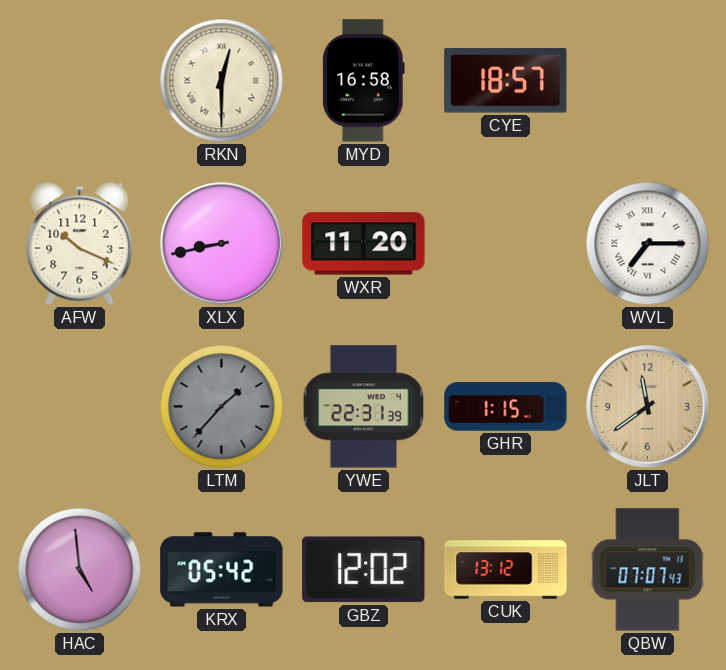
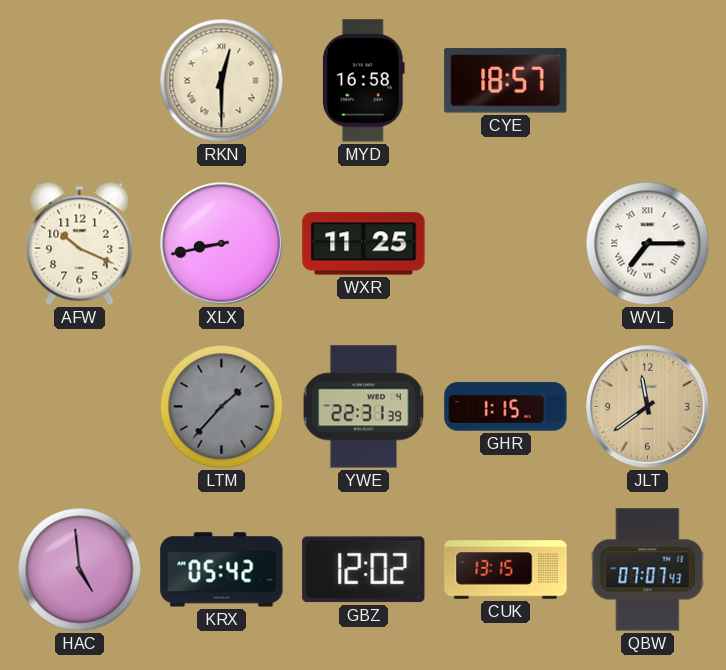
WXR: 11:20 -> 11:25
CUK: 13:12 -> 13:15
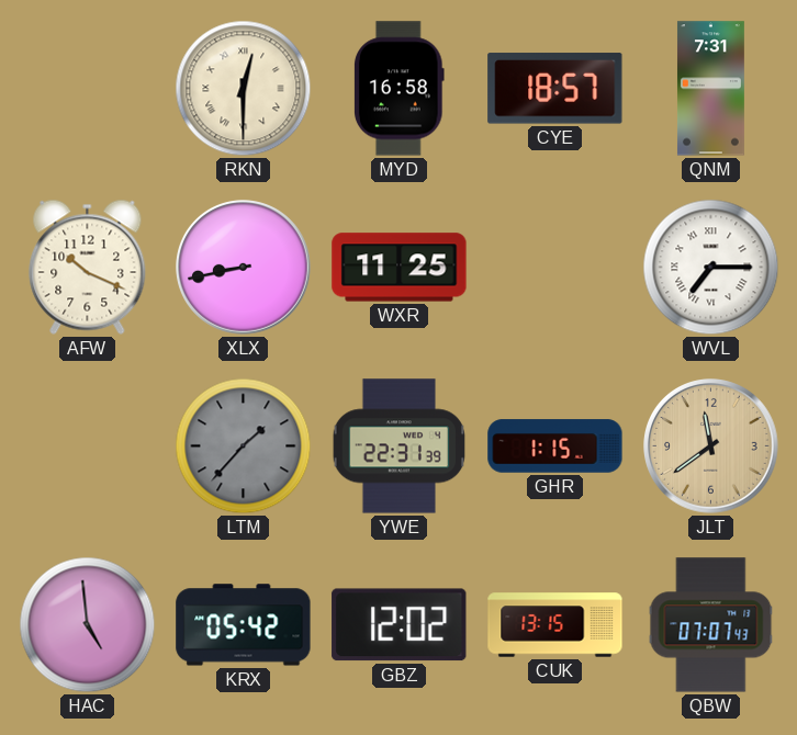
QNM: none -> 7:31
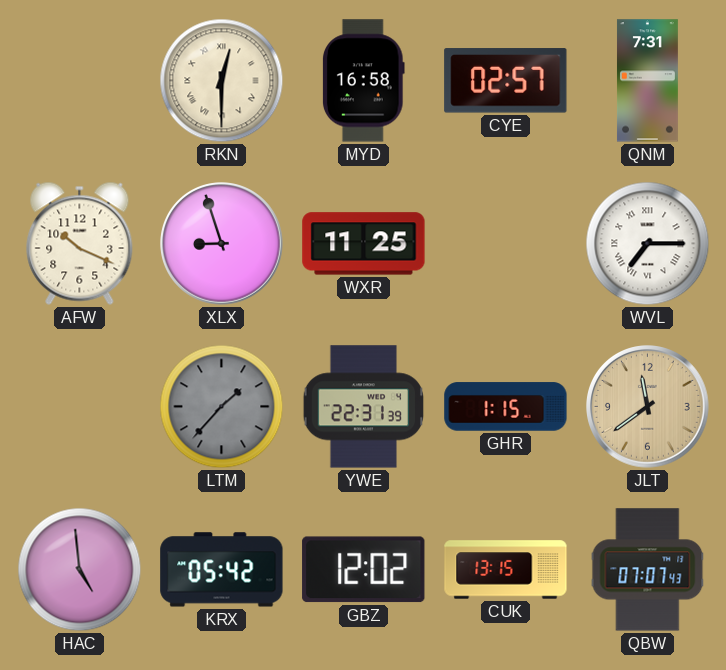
CYE: 18:57 -> 02:57
XLX: 8:43 -> 8:57
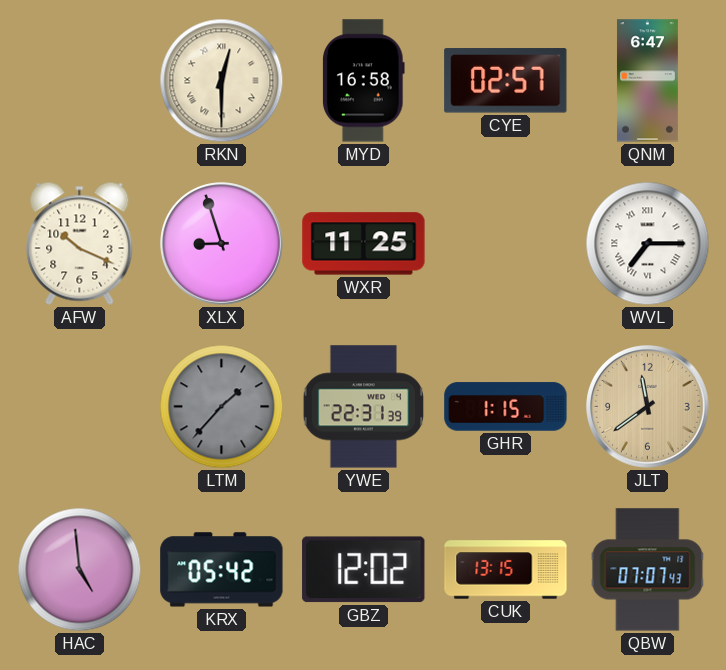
QNM: 7:31 -> 6:47
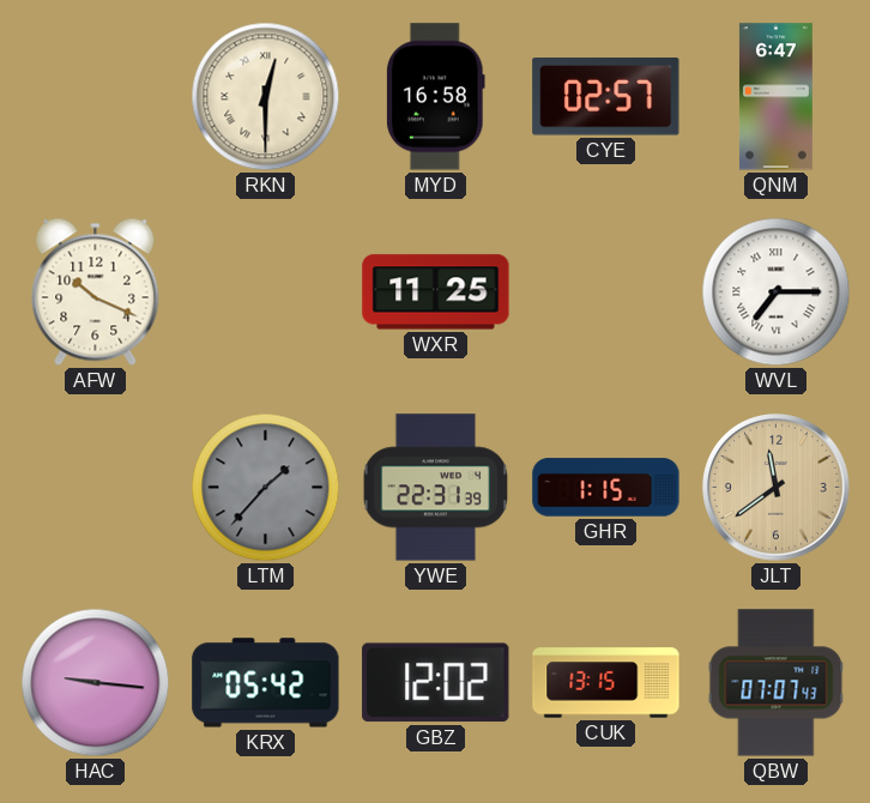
XLX: 8:57 -> none
HAC: 4:59 -> 9:16
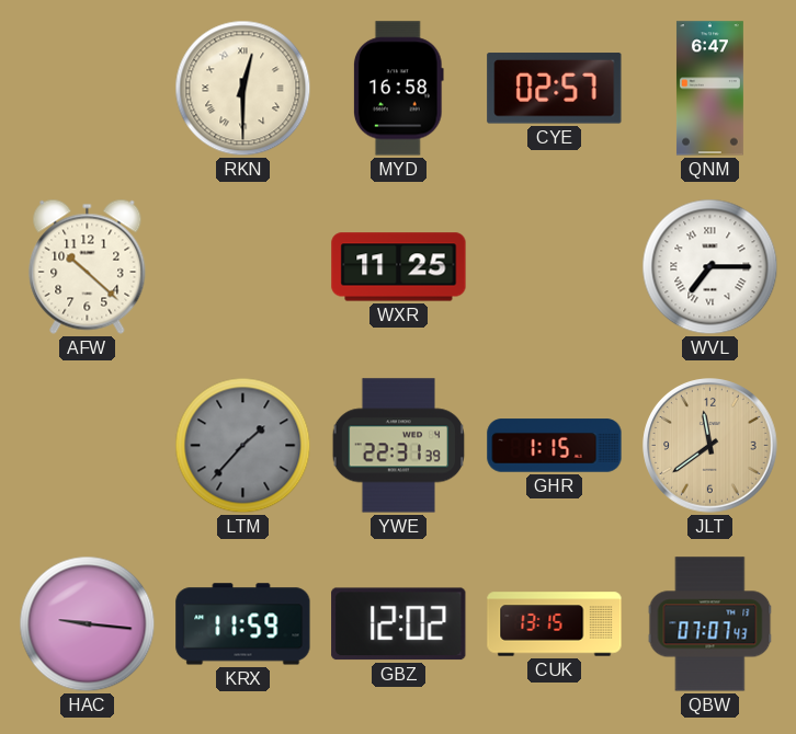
AFW: 10:19 -> 10:22
KRX: 05:42 -> 11:59
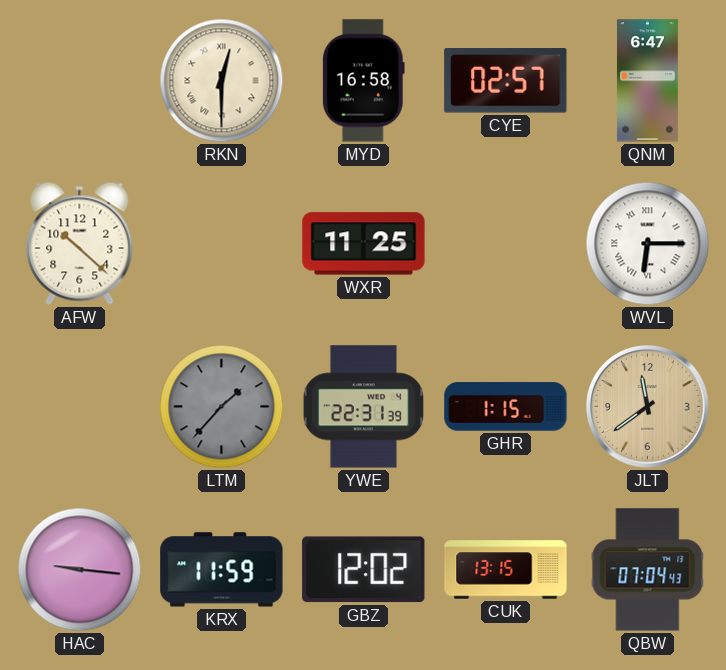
WVL: 7:15 -> 6:15
QBW: 07:07 -> 07:04
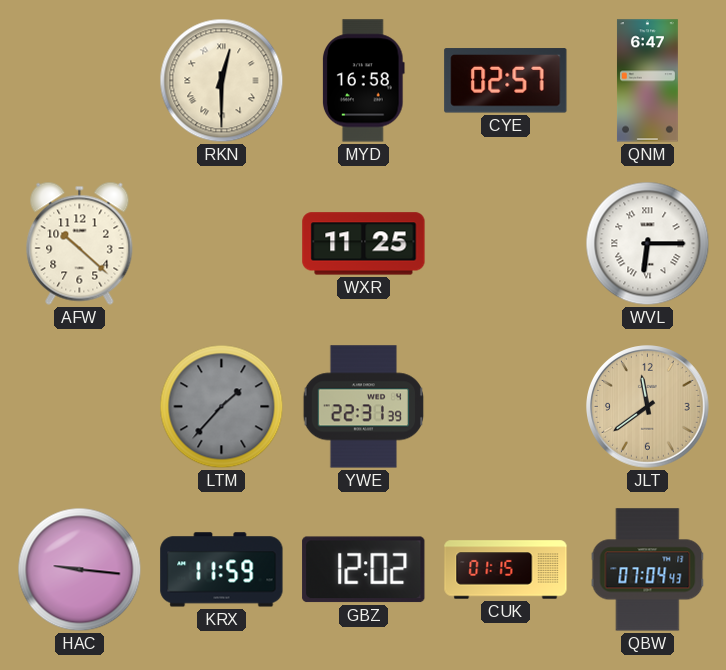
GHR: 1:15 -> none
CUK: 13:15 -> 01:15
